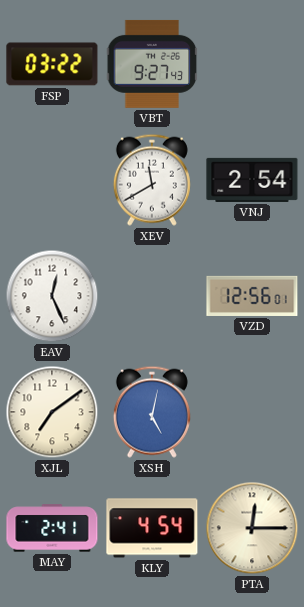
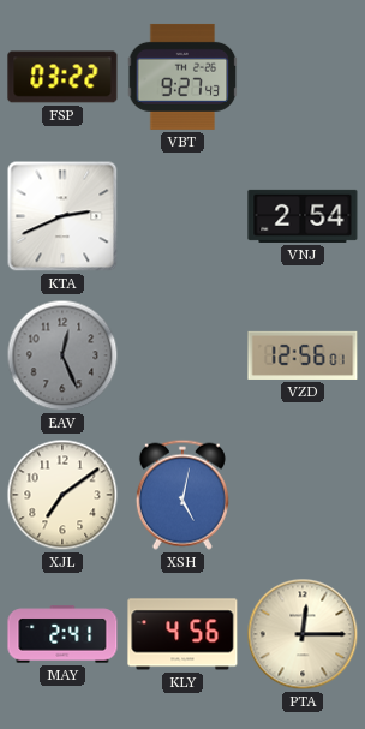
KTA: none -> 2:41
XEV: 11:40 -> none
EAV dial: white -> grey
KLY: 4:54 -> 4:56
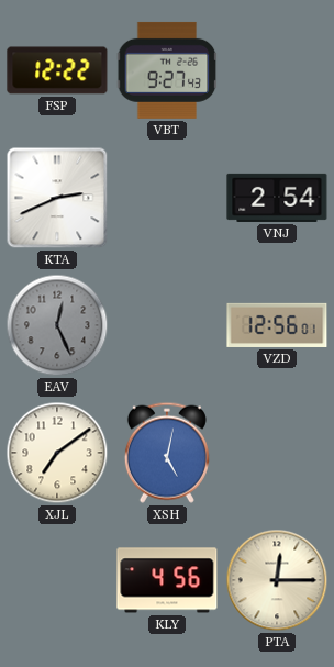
FSP: 03:22 -> 12:22
MAY: 2:41 -> none
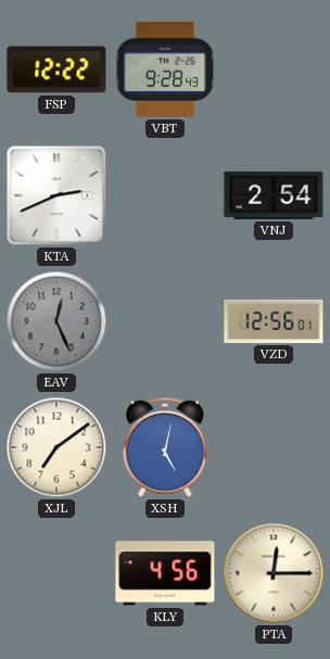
VBT: 9:27 -> 9:28
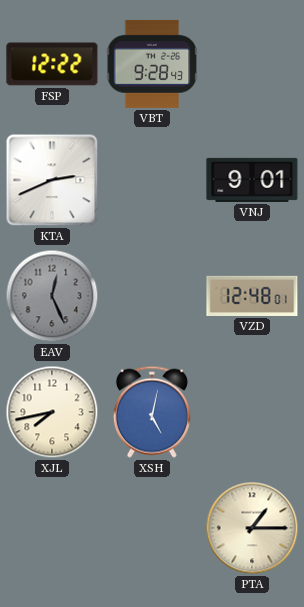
VNJ: 2:54 -> 9:01
VZD: 12:56 -> 12:48
XJL: 7:09 -> 7:43
KLY: 4:56 -> none
PTA: 12:15 -> 1:15
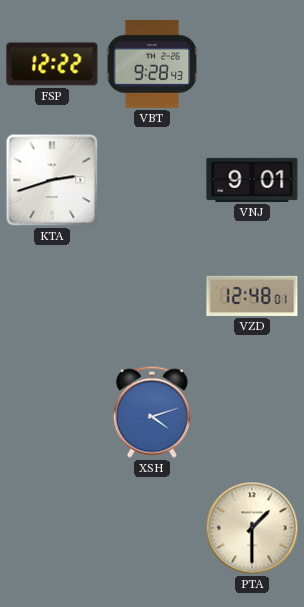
KTA: 2:41 -> 2:42
EAV: 12:26 -> none
XJL: 7:43 -> none
XSH: 5:02 -> 4:12
PTA: 1:15 -> 1:30
